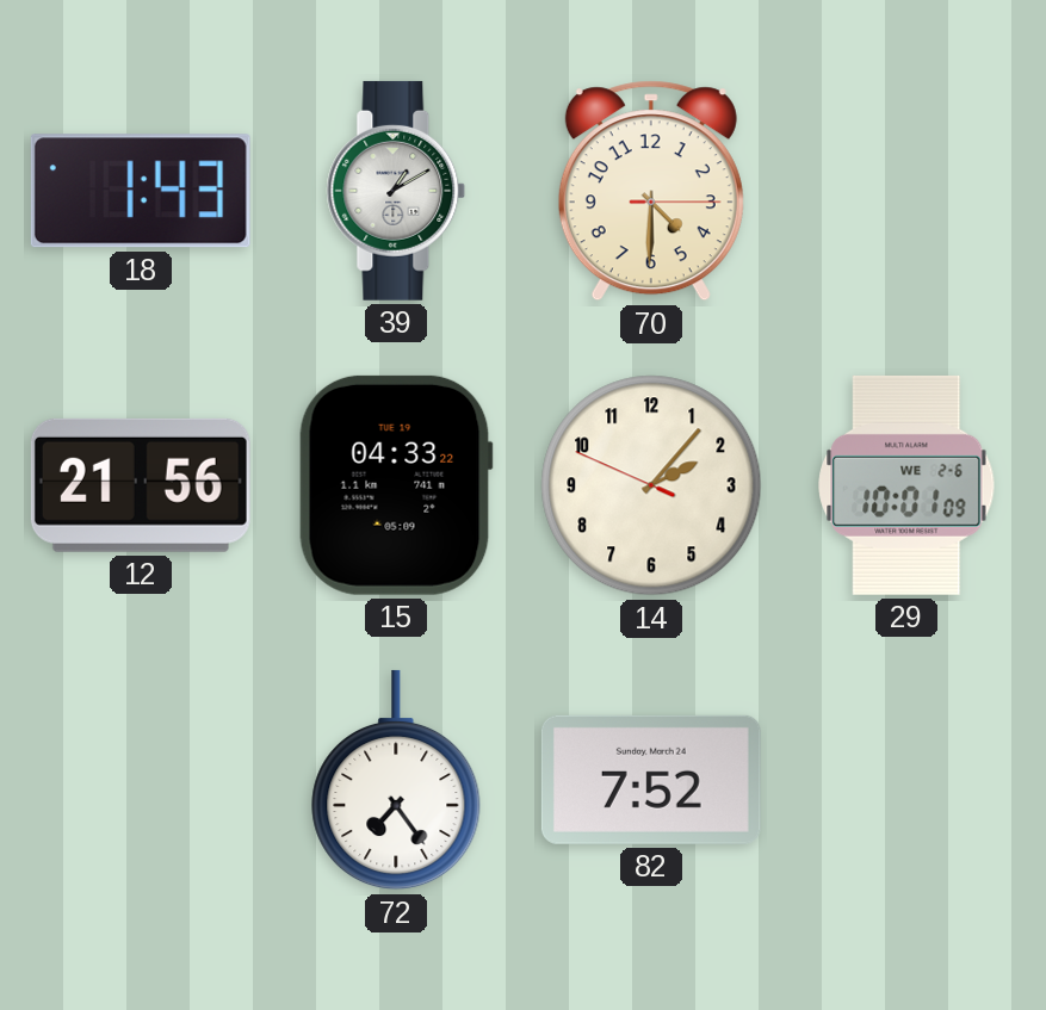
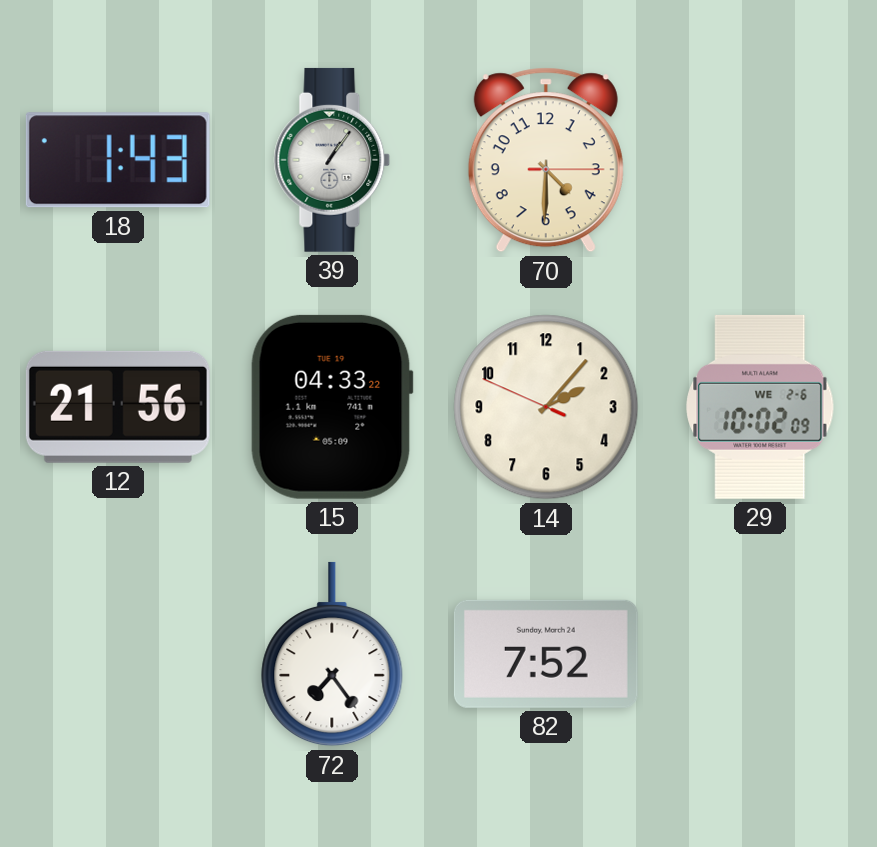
39: 1:10 -> 1:06
29: 10:01 -> 10:02
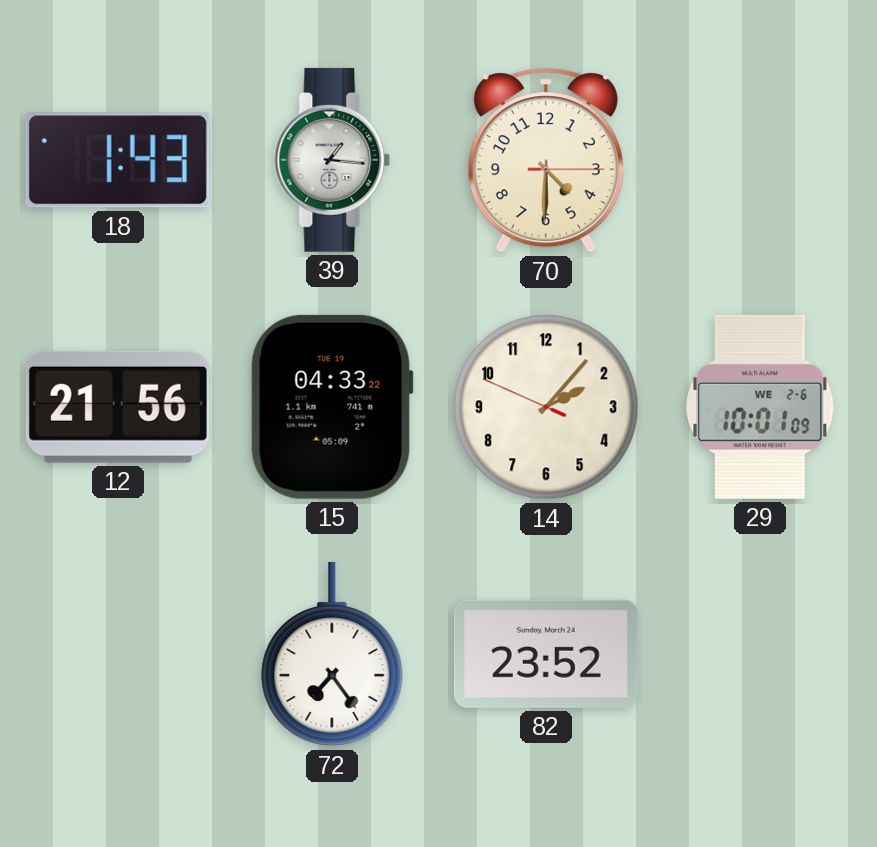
39: 1:06 -> 1:16
29: 10:02 -> 10:01
82: 7:52 -> 23:52
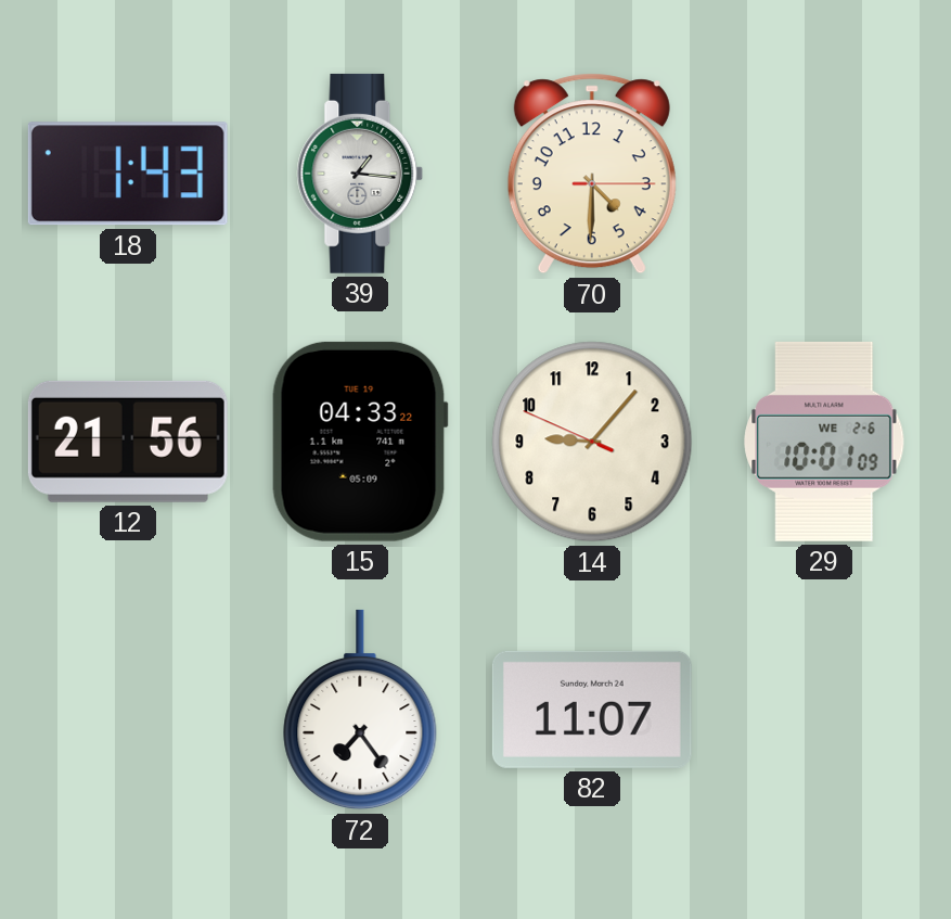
14: 2:06 -> 9:06
82: 23:52 -> 11:07
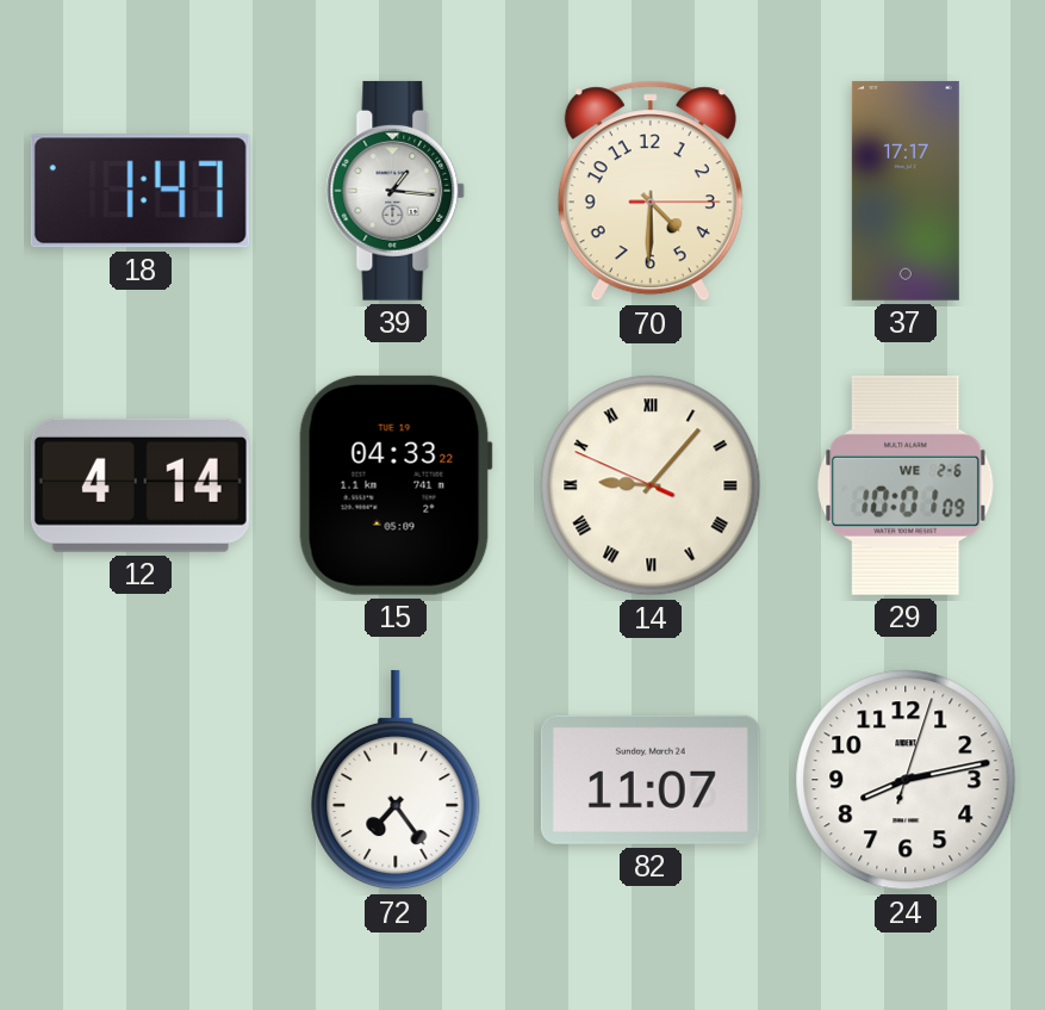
18: 1:43 -> 1:47
37: none -> 17:17
12: 21:56 -> 4:14
14 numerals: Arabic -> Roman
24: none -> 8:13
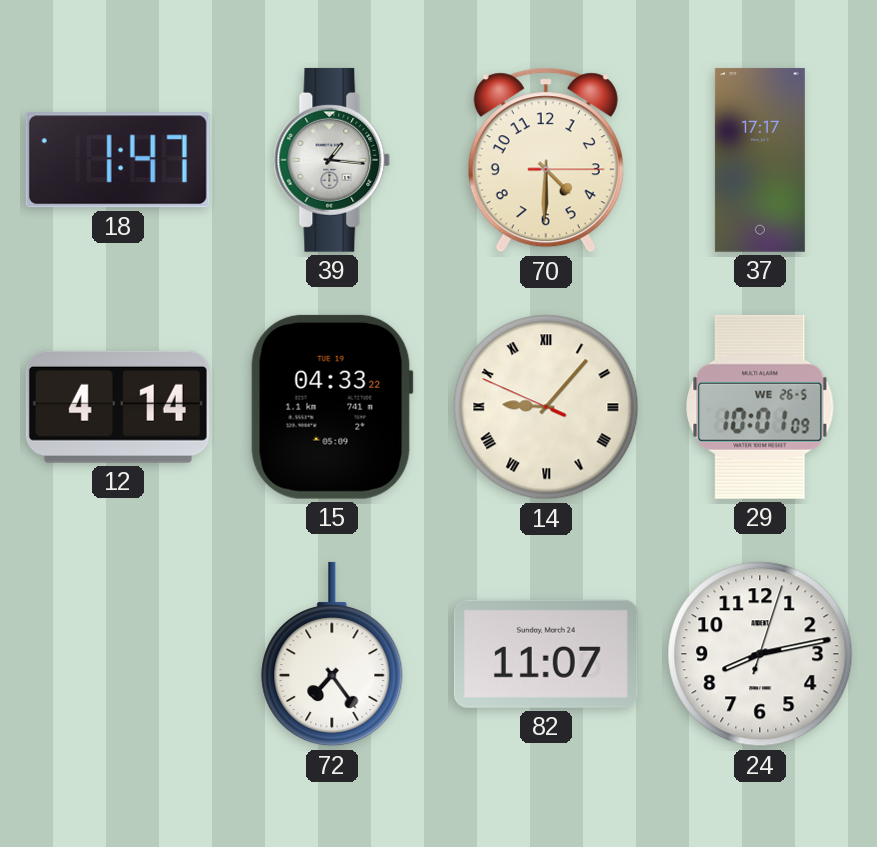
29 date: WE 2-6 -> WE 26-5
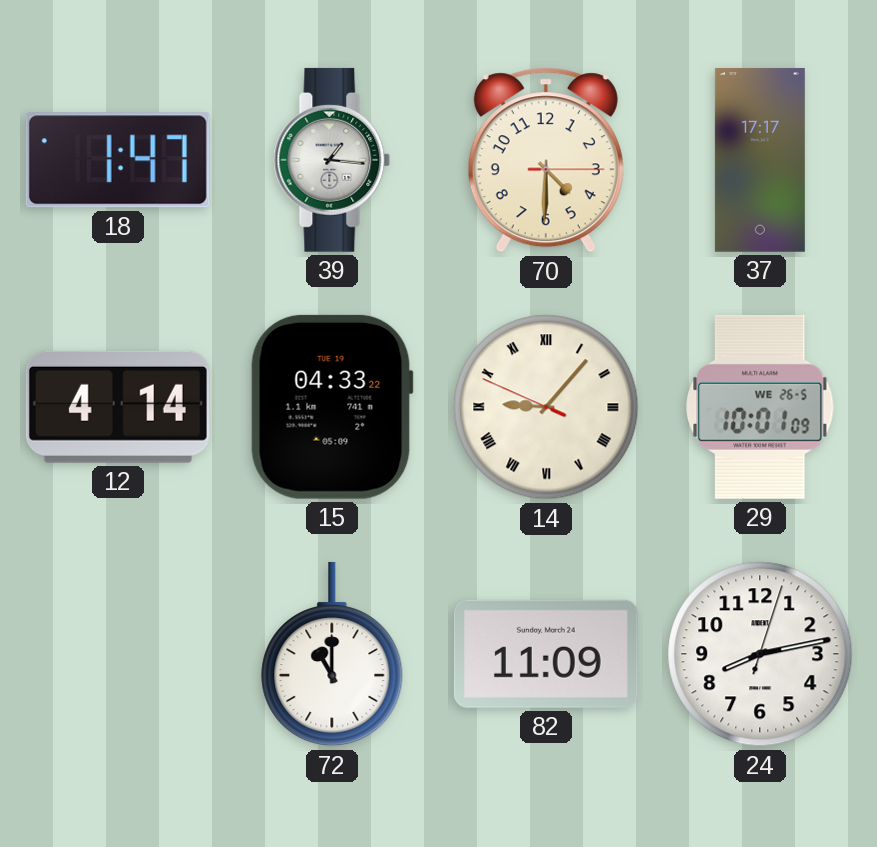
72: 7:24 -> 11:00
82: 11:07 -> 11:09
